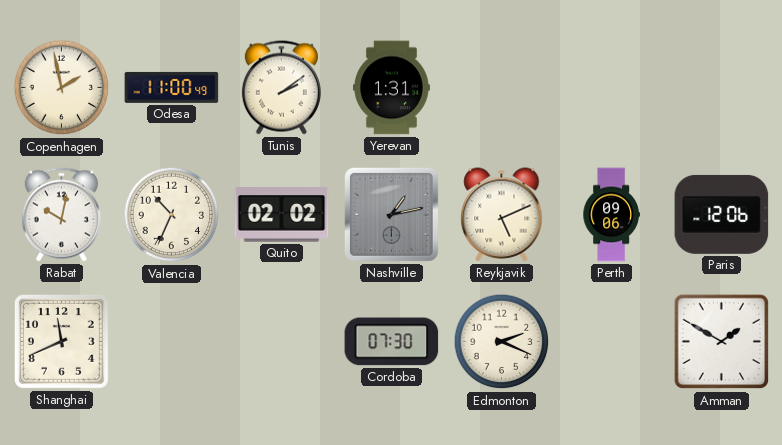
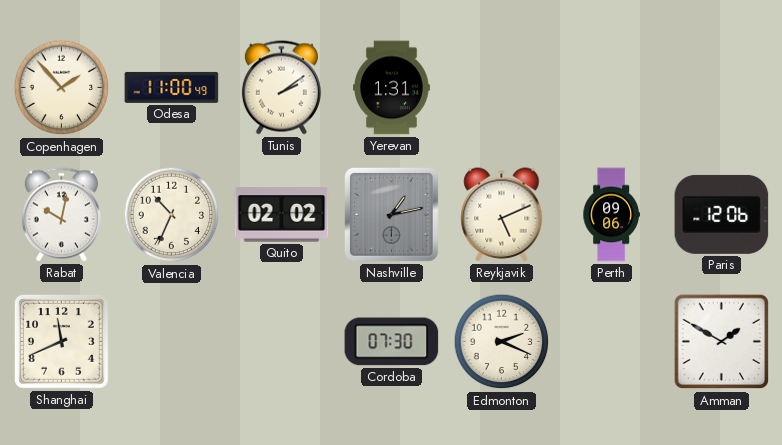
Copenhagen: 1:58 -> 1:53
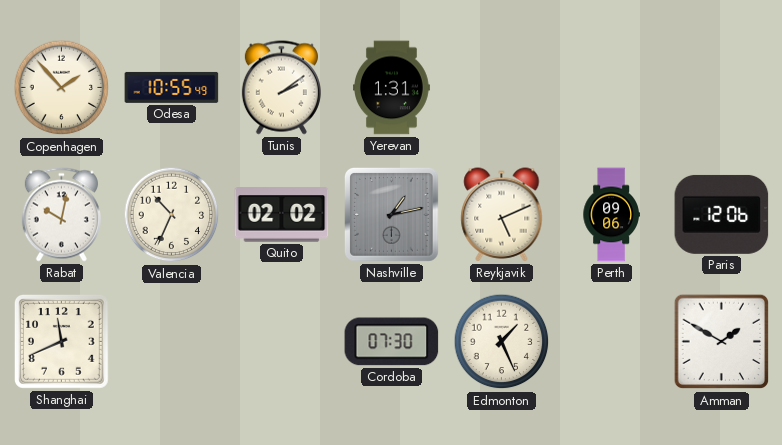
Odesa: 11:00 -> 10:55
Edmonton: 2:19 -> 1:26
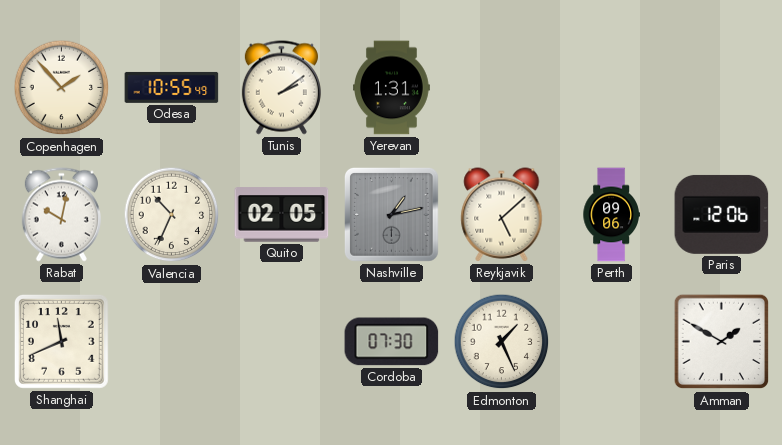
Quito: 02:02 -> 02:05
Reykjavik: 5:11 -> 5:08
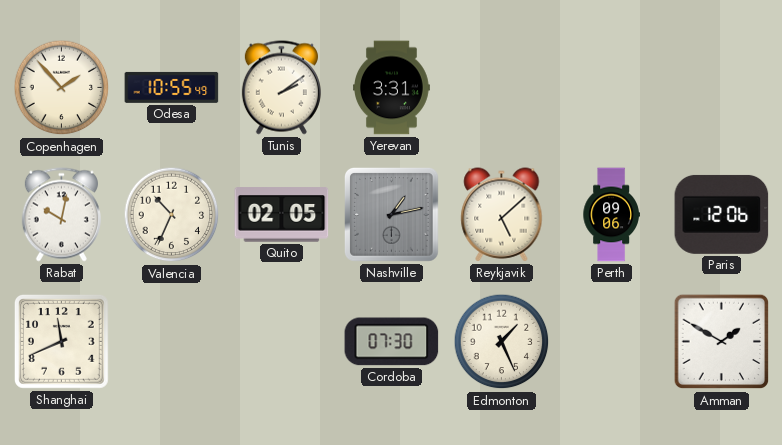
Yerevan: 1:31 -> 3:31
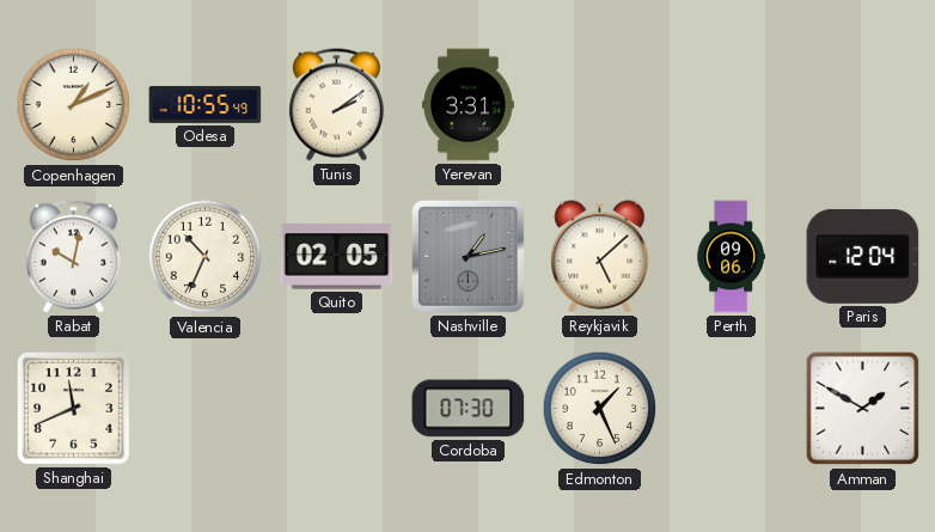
Copenhagen: 1:53 -> 1:11
Paris: 12:06 -> 12:04
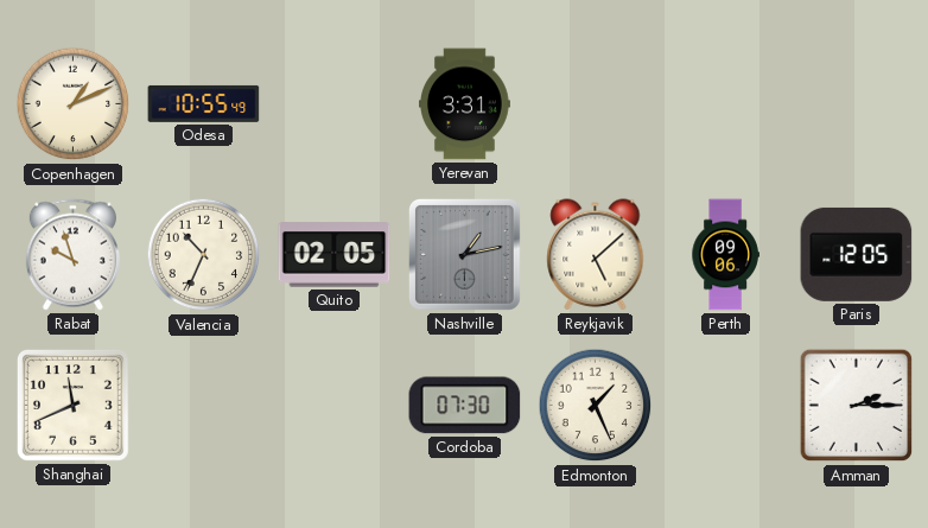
Tunis: 2:09 -> none
Rabat: 10:02 -> 9:57
Paris: 12:04 -> 12:05
Amman: 1:50 -> 2:15
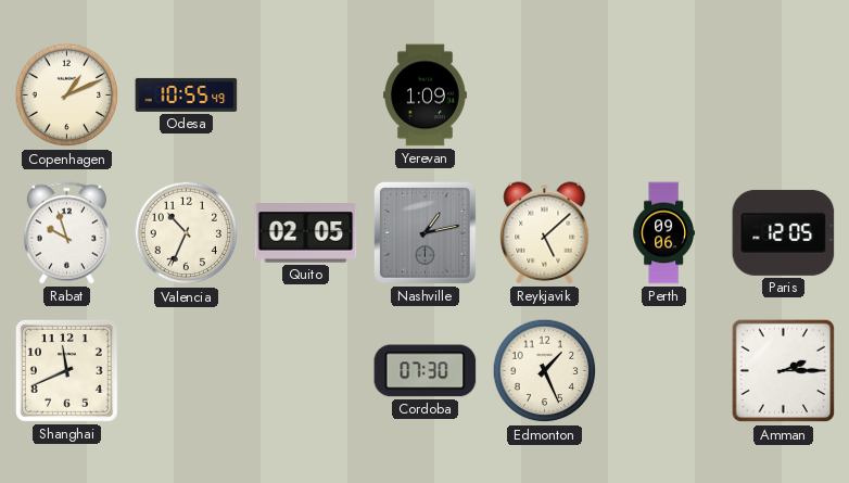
Yerevan: 3:31 -> 1:09
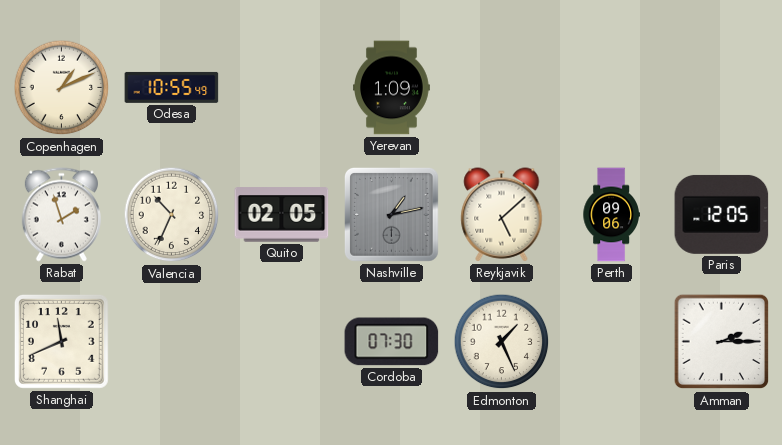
Rabat: 9:57 -> 1:57
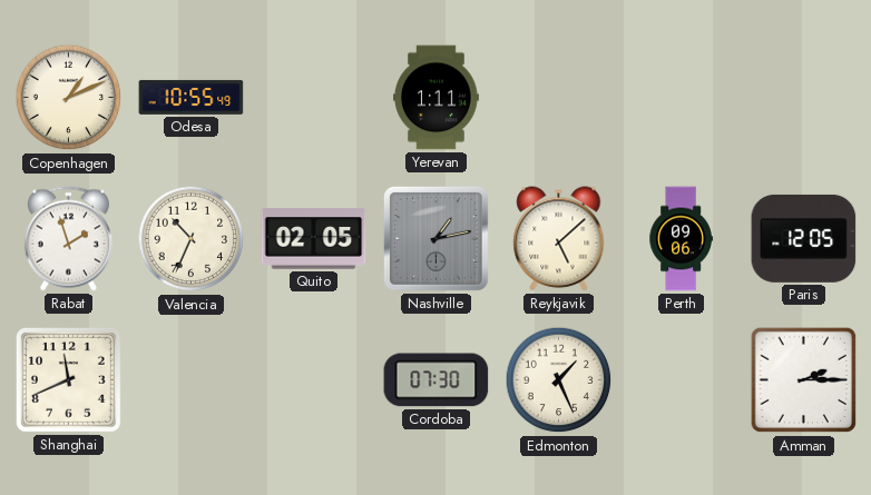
Yerevan: 1:09 -> 1:11
